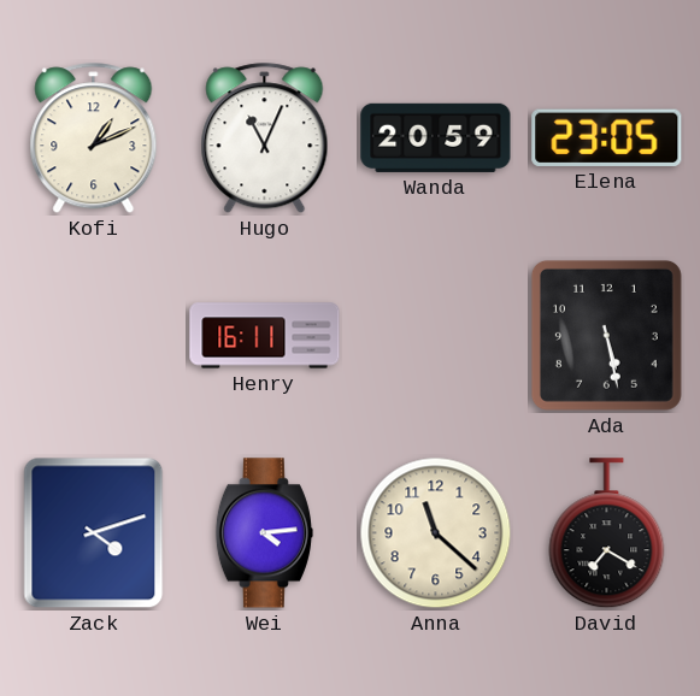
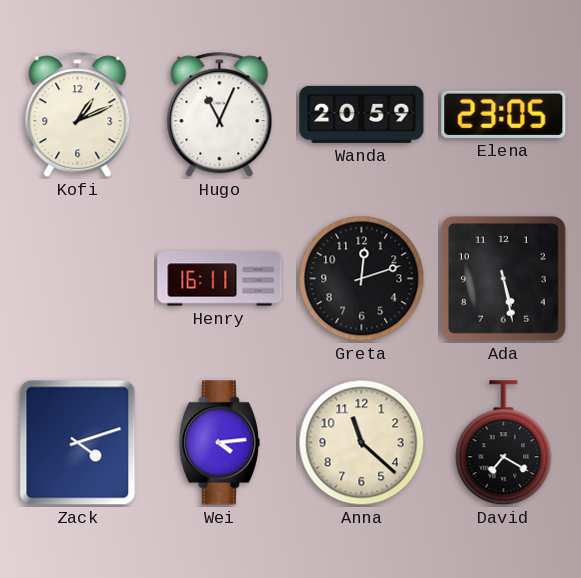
Greta: none -> 12:12
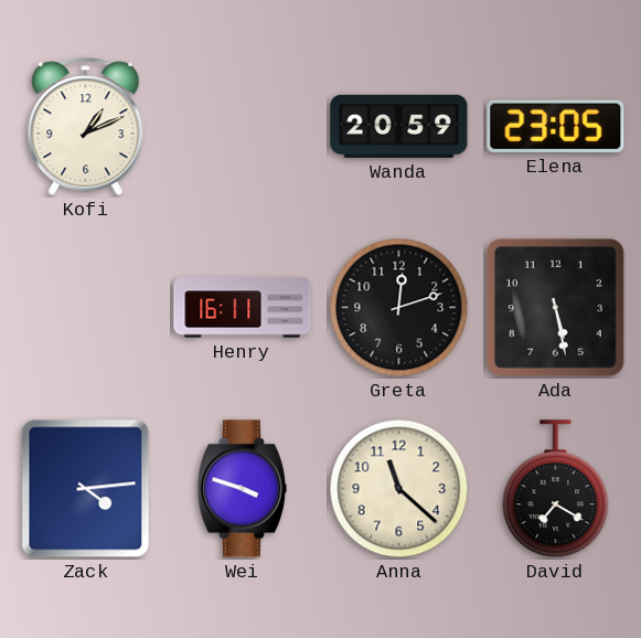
Hugo: 11:04 -> none
Zack: 4:12 -> 4:14
Wei: 4:14 -> 3:48
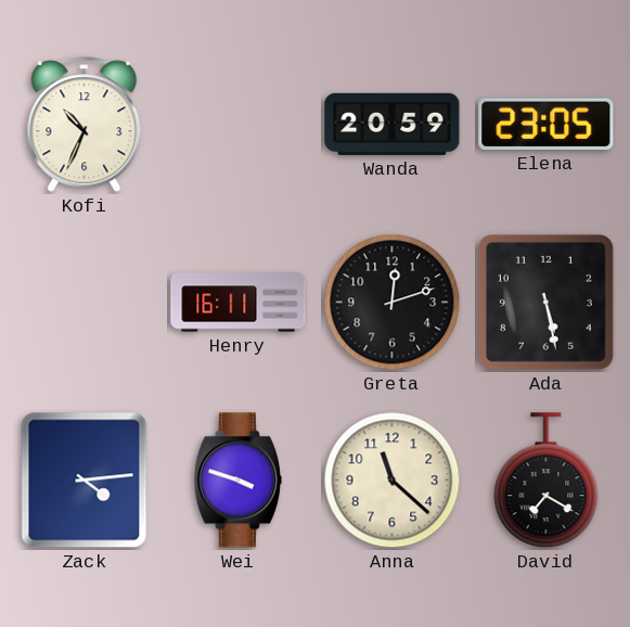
Kofi: 1:11 -> 10:34
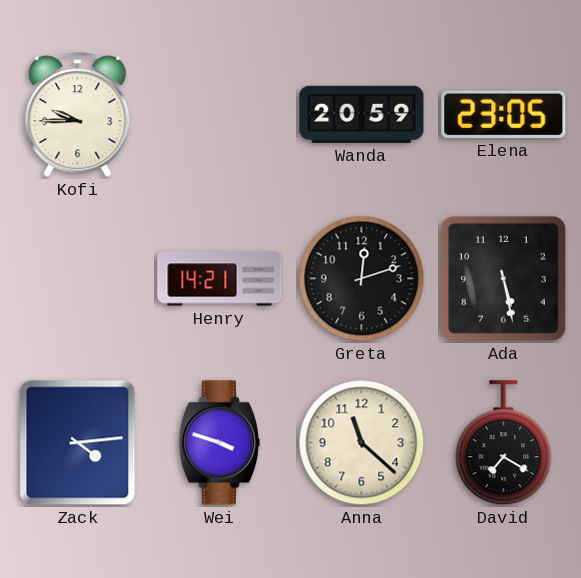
Kofi: 10:34 -> 9:45
Henry: 16:11 -> 14:21
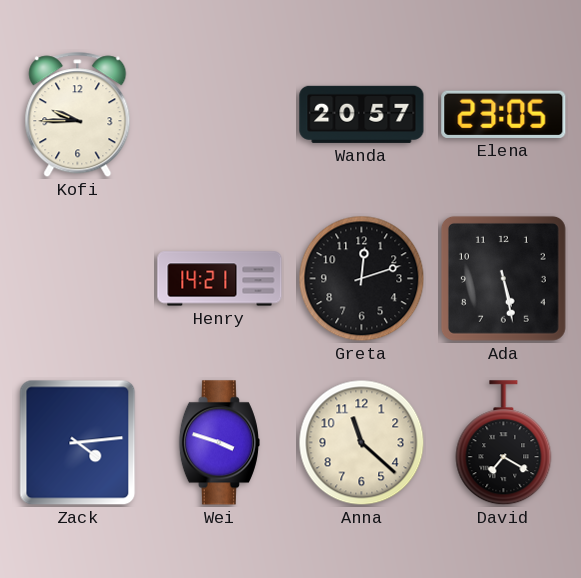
Wanda: 20:59 -> 20:57
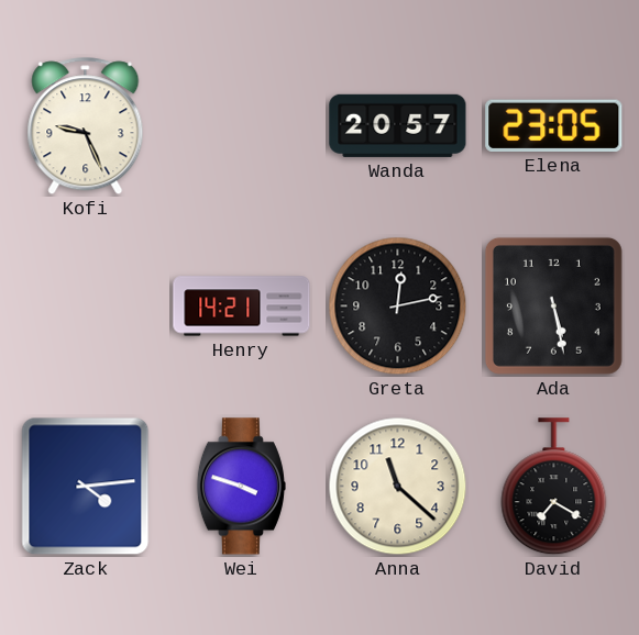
Kofi: 9:45 -> 9:26
Greta: 12:12 -> 12:13
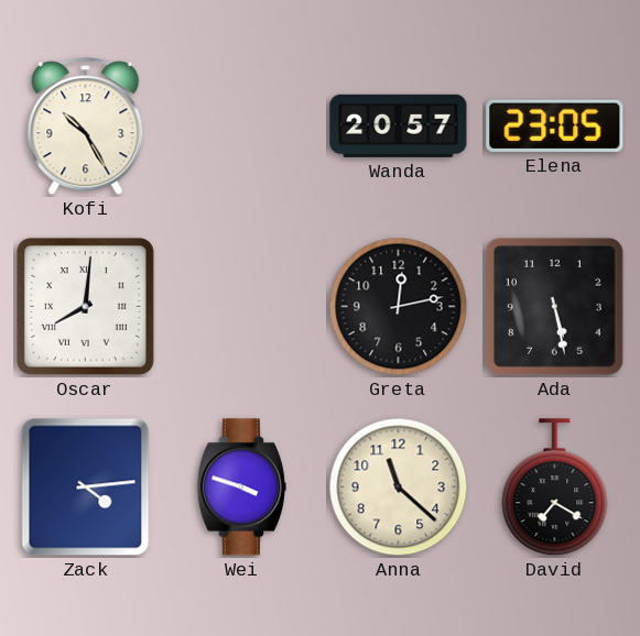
Kofi: 9:26 -> 10:25
Oscar: none -> 8:01
Henry: 14:21 -> none
